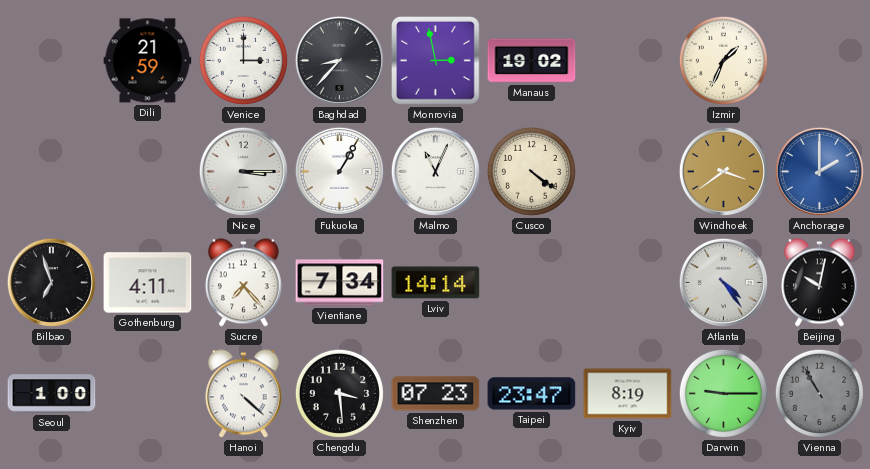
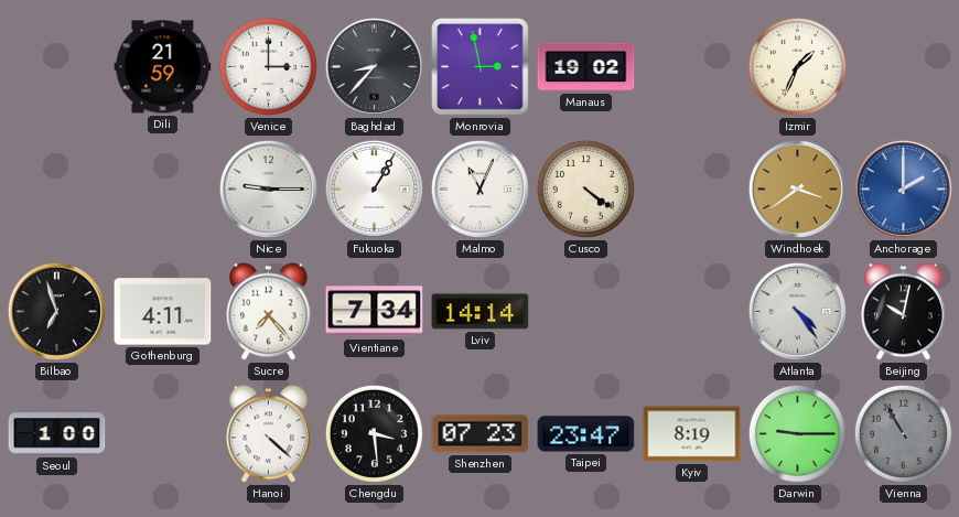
Nice: 3:15 -> 9:15
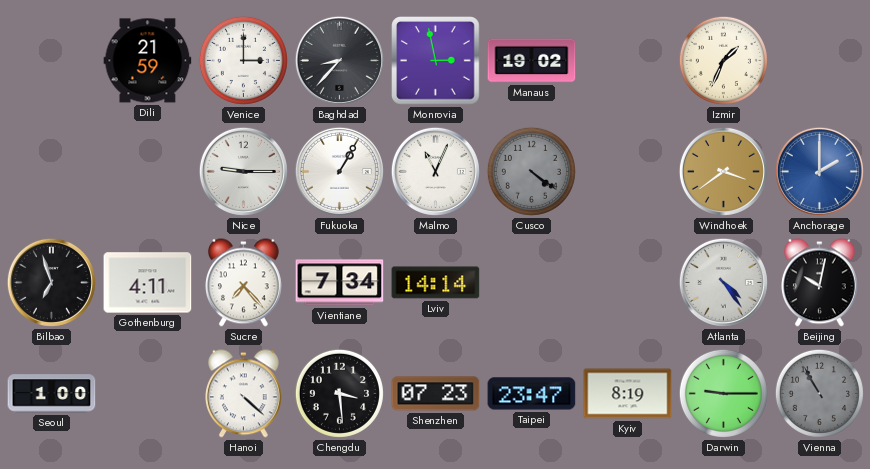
Cusco dial: cream -> grey
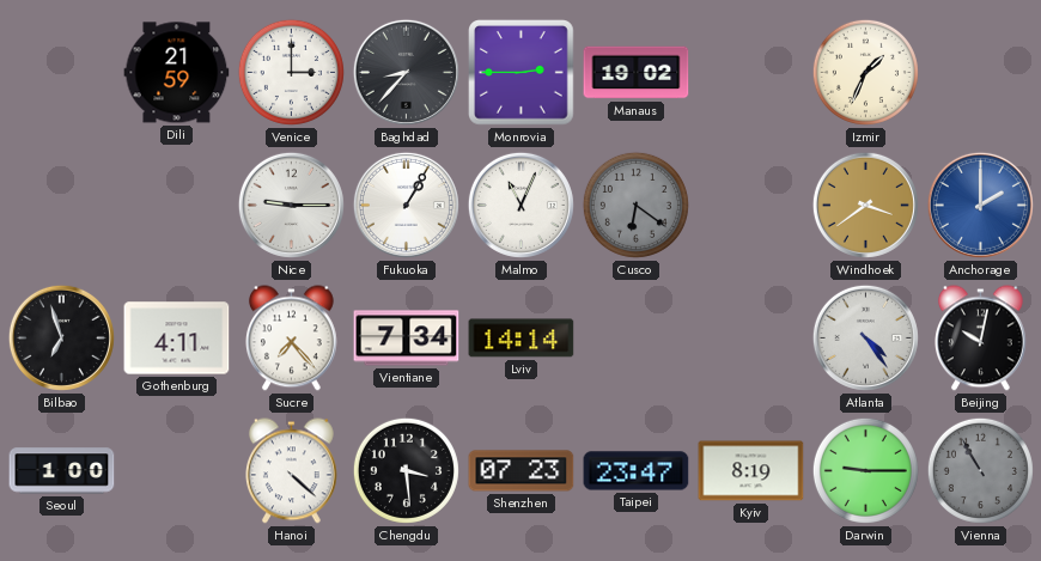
Monrovia: 2:58 -> 2:45
Cusco: 4:21 -> 6:21
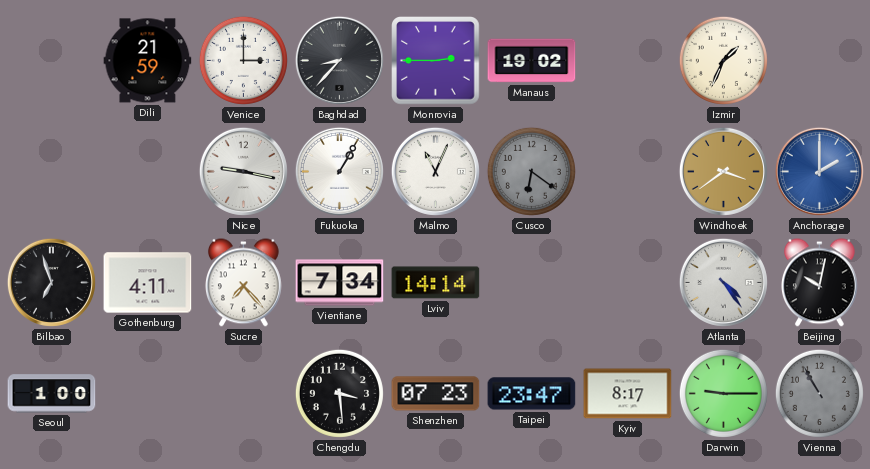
Nice: 9:15 -> 9:17
Hanoi: 4:22 -> none
Kyiv: 8:19 -> 8:17
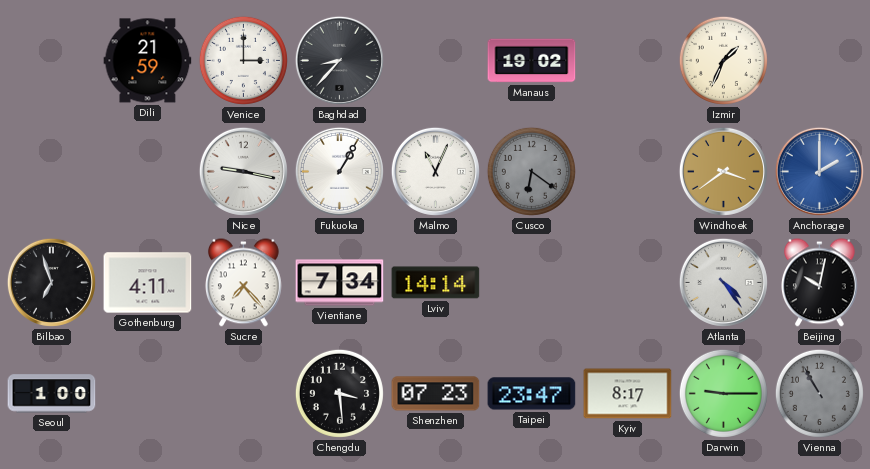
Monrovia: 2:45 -> none
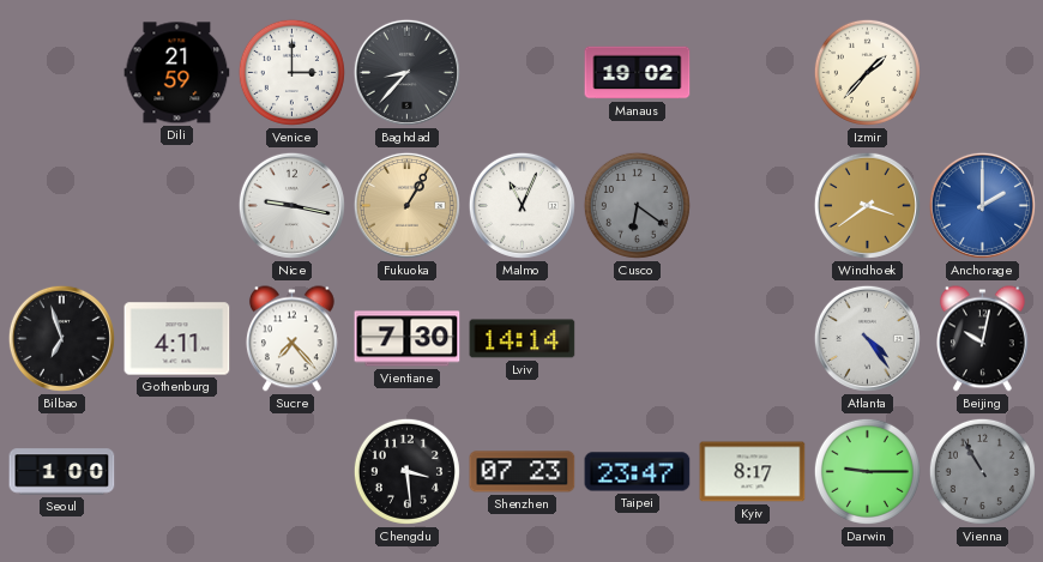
Izmir: 1:34 -> 1:37
Fukuoka dial: white -> champagne
Vientiane: 7:34 -> 7:30
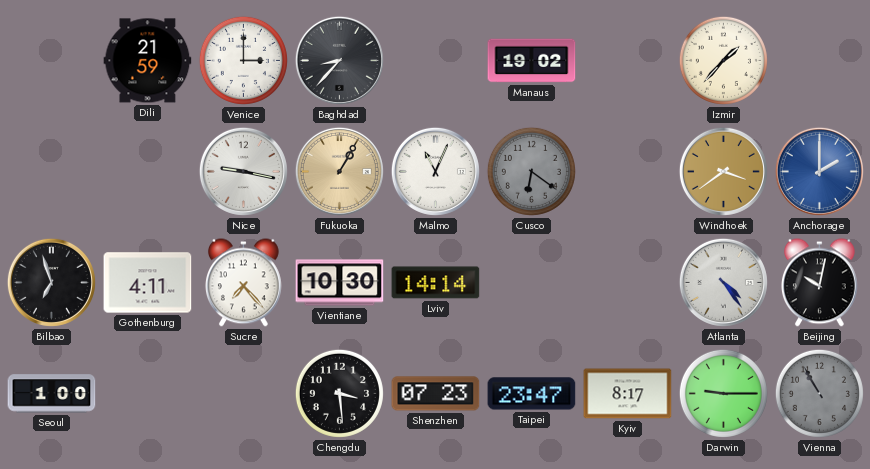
Vientiane: 7:30 -> 10:30
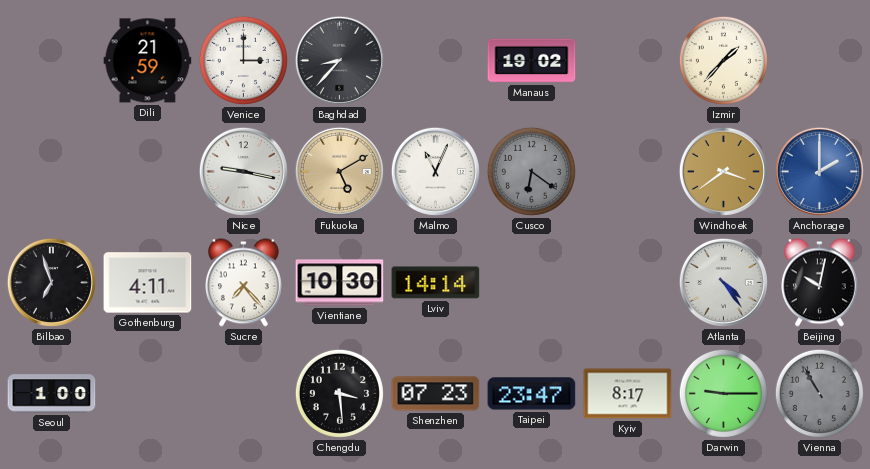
Fukuoka: 1:05 -> 5:10
